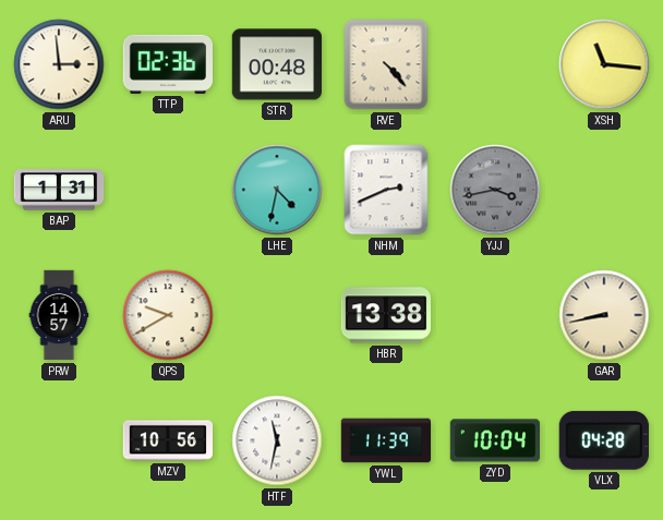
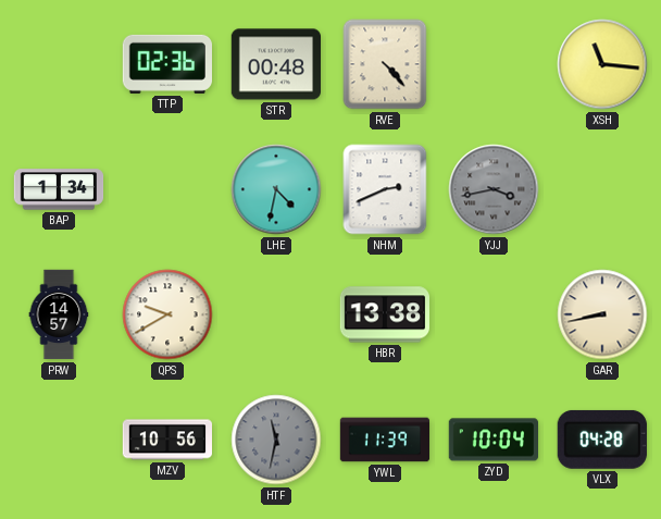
ARU: 2:59 -> none
BAP: 1:31 -> 1:34
HTF dial: white -> grey
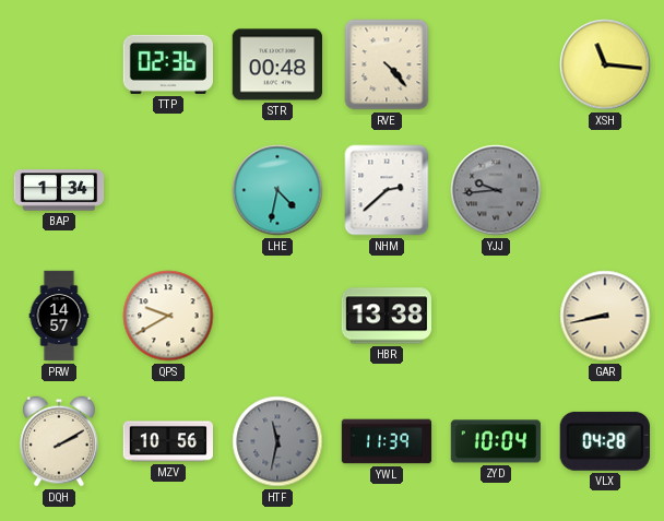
NHM: 2:41 -> 2:38
YJJ: 3:43 -> 9:44
DQH: none -> 2:10
